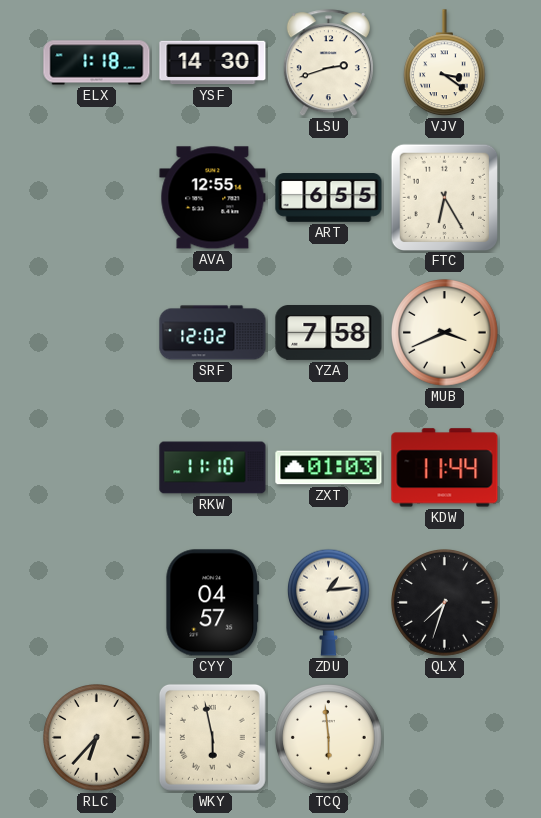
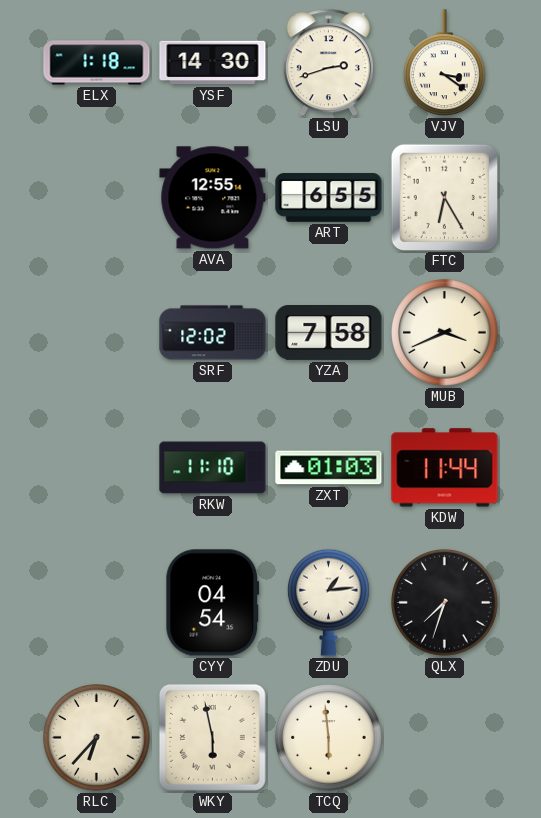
CYY: 04:57 -> 04:54
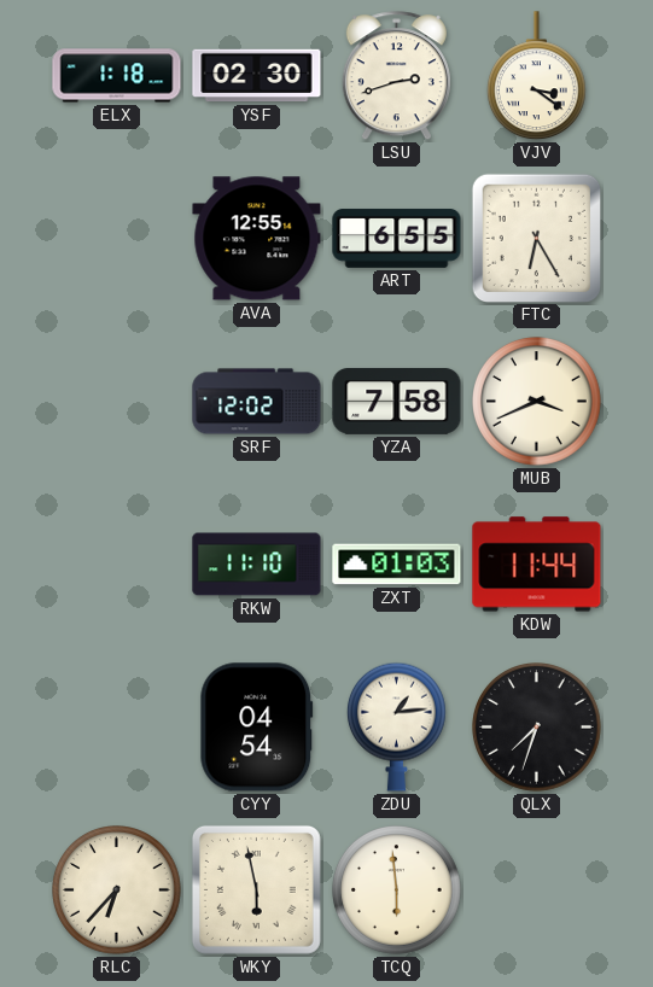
YSF: 14:30 -> 02:30
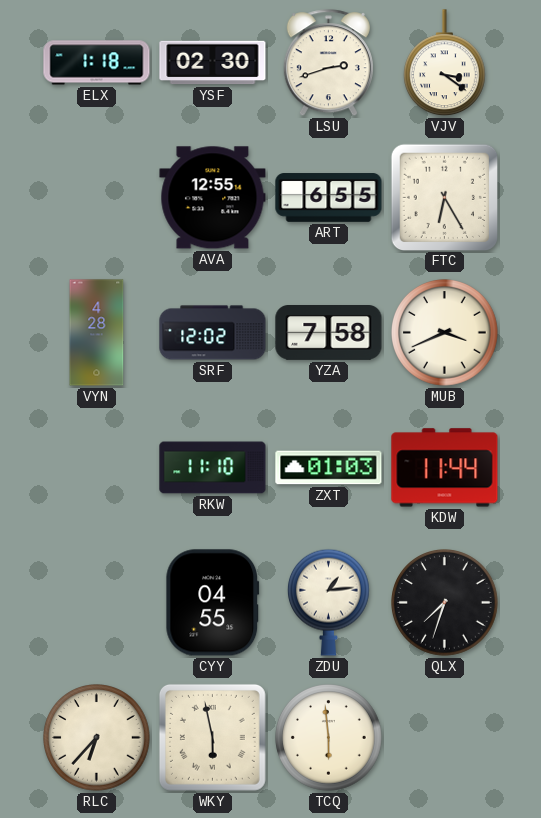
VYN: none -> 4:28
CYY: 04:54 -> 04:55
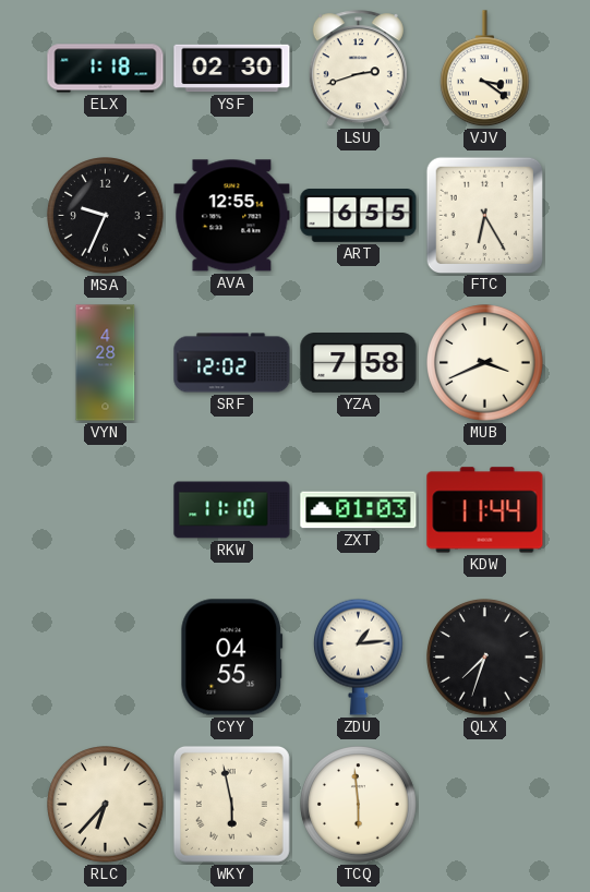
MSA: none -> 9:34
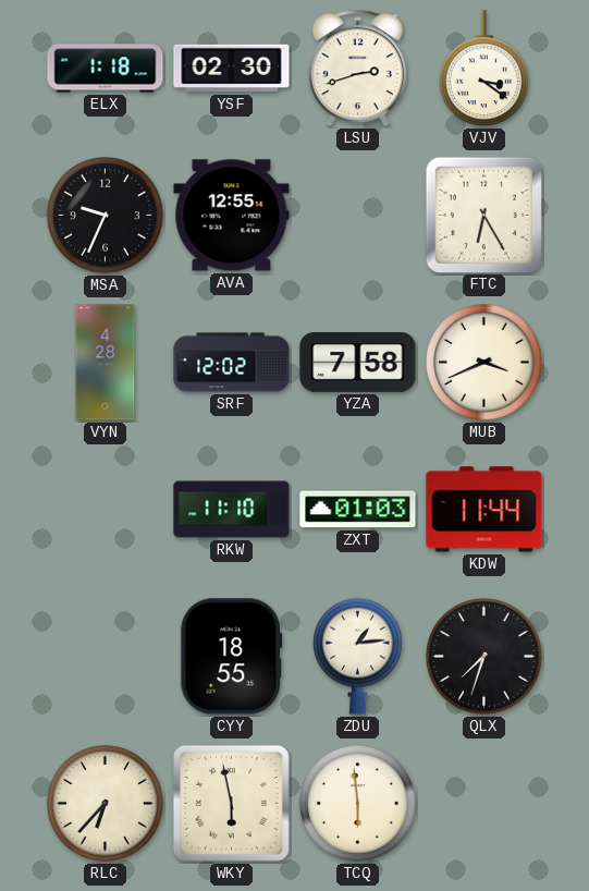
ART: 6:55 -> none
CYY: 04:55 -> 18:55
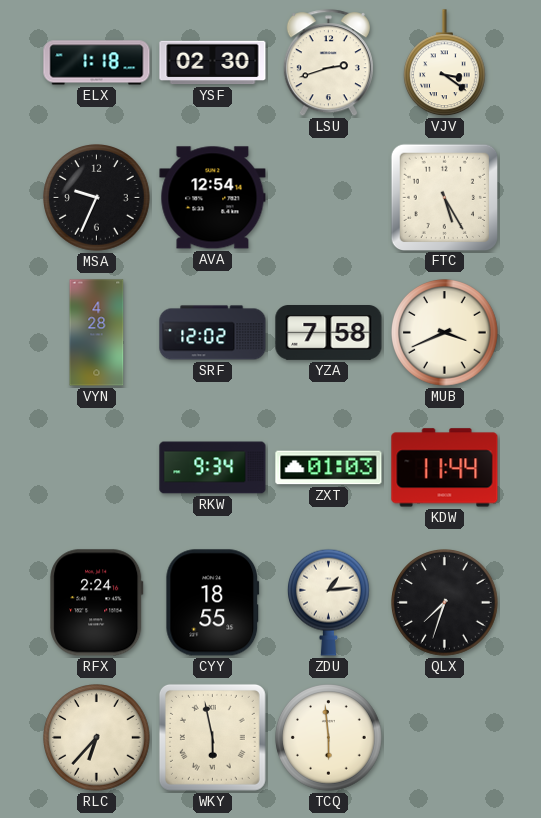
AVA: 12:55 -> 12:54
FTC: 6:25 -> 5:25
RKW: 11:10 -> 9:34
RFX: none -> 2:24
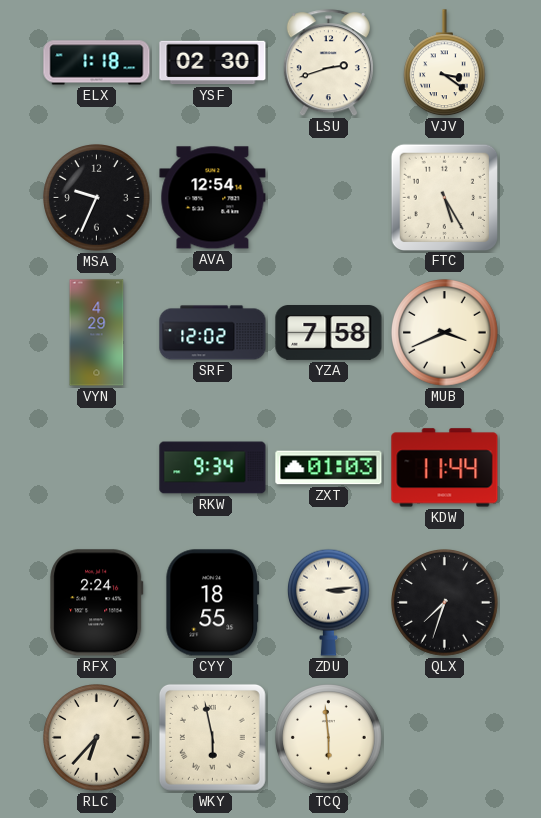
VYN: 4:28 -> 4:29
ZDU: 1:14 -> 3:14
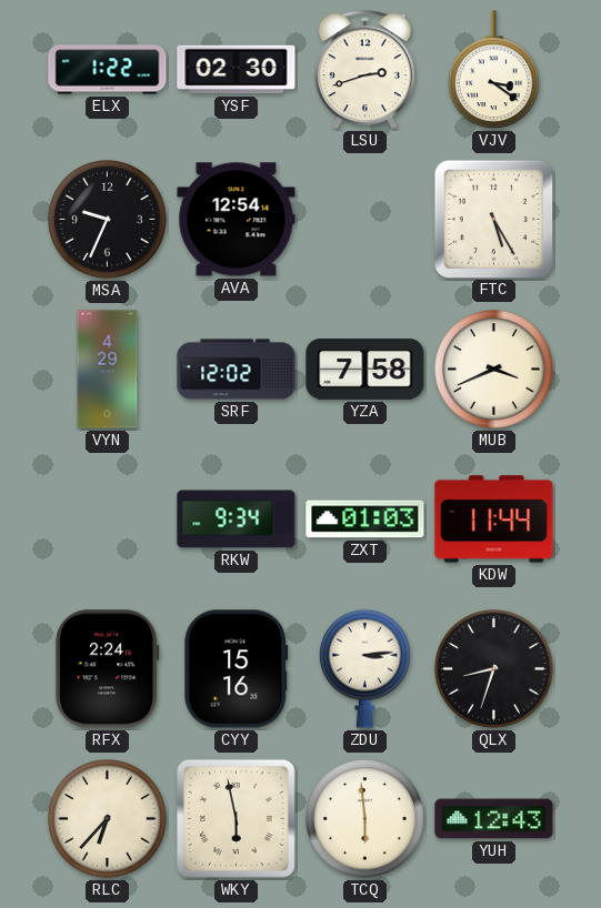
ELX: 1:18 -> 1:22
CYY: 18:55 -> 15:16
QLX: 7:33 -> 8:33
YUH: none -> 12:43
